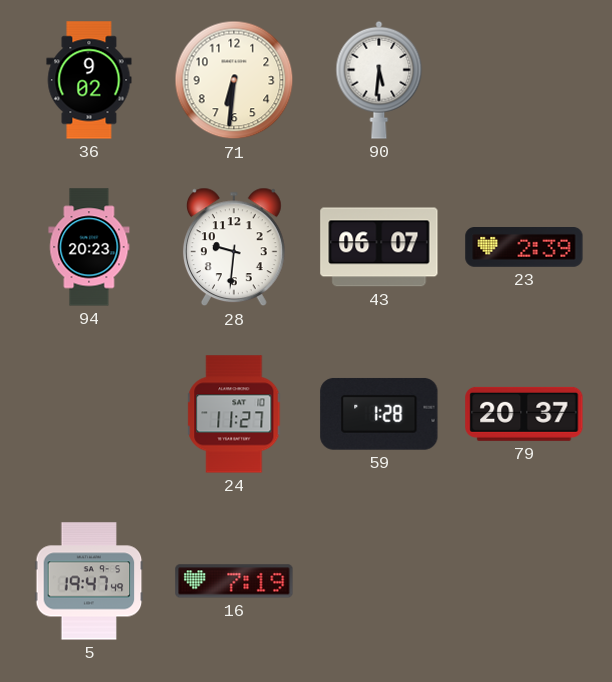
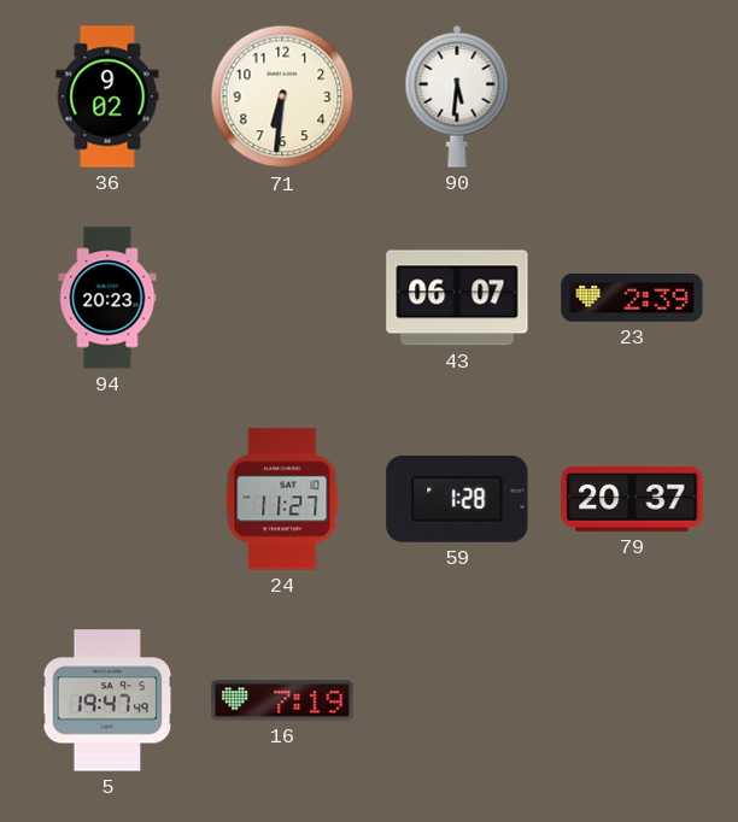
28: 9:31 -> none
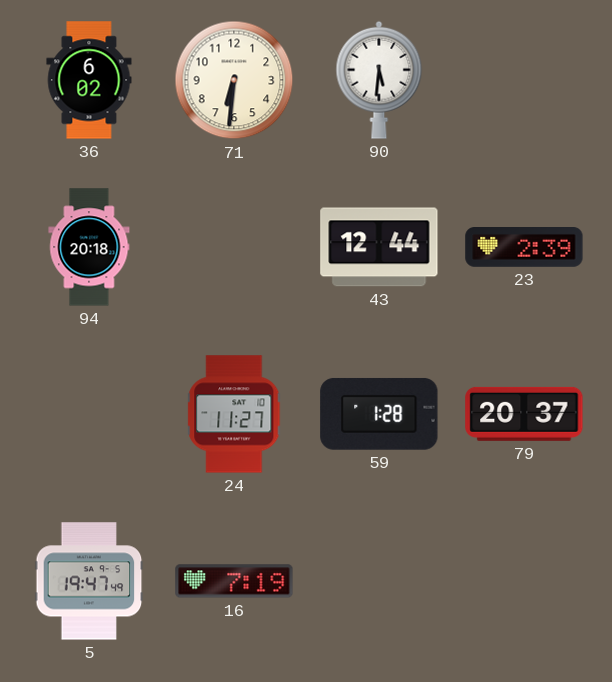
36: 9:02 -> 6:02
94: 20:23 -> 20:18
43: 06:07 -> 12:44
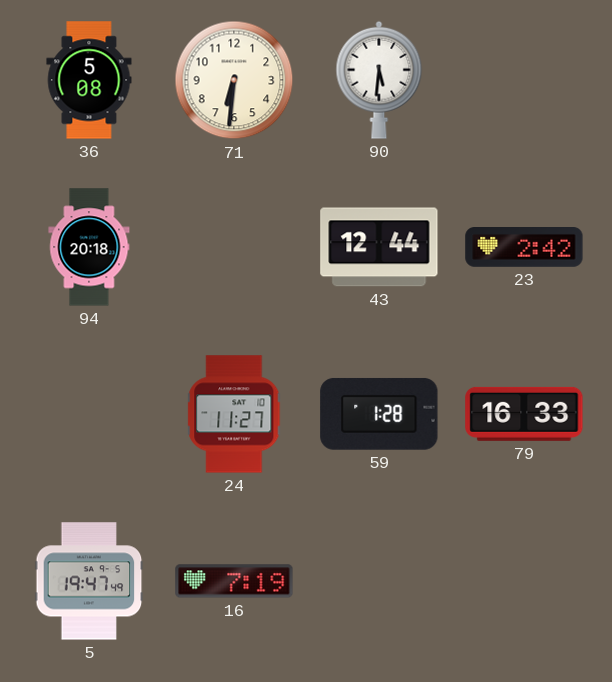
36: 6:02 -> 5:08
23: 2:39 -> 2:42
79: 20:37 -> 16:33
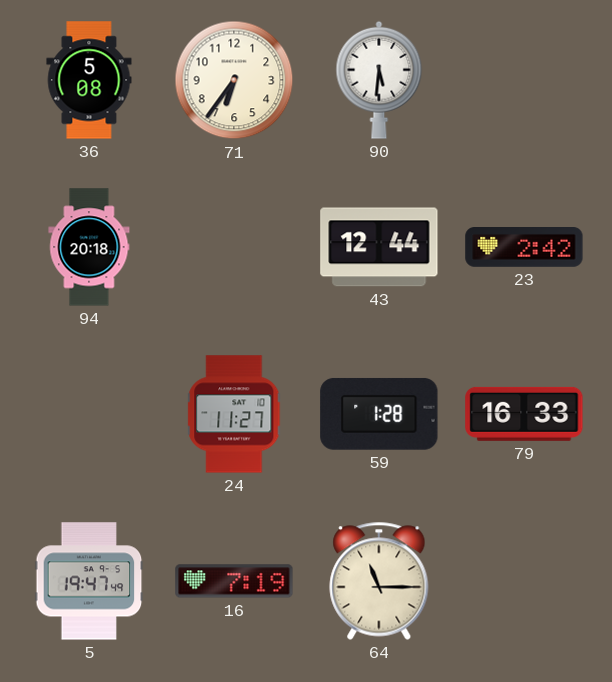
71: 6:31 -> 6:36
64: none -> 11:15
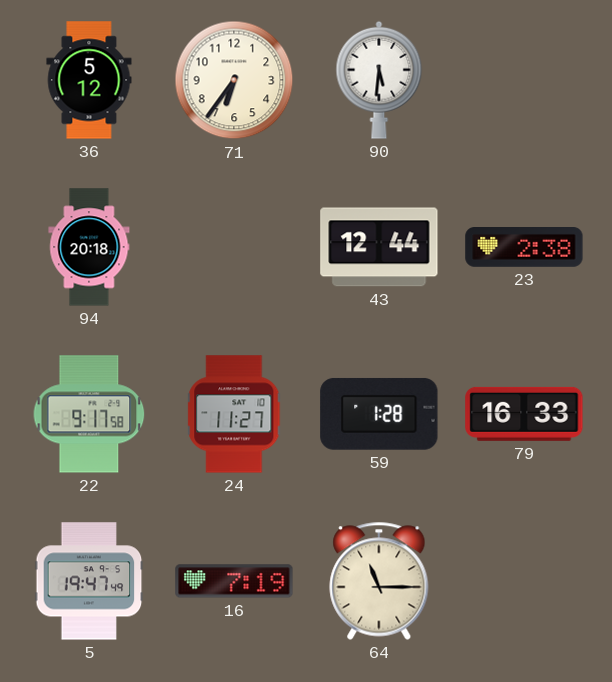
36: 5:08 -> 5:12
23: 2:42 -> 2:38
22: none -> 9:17
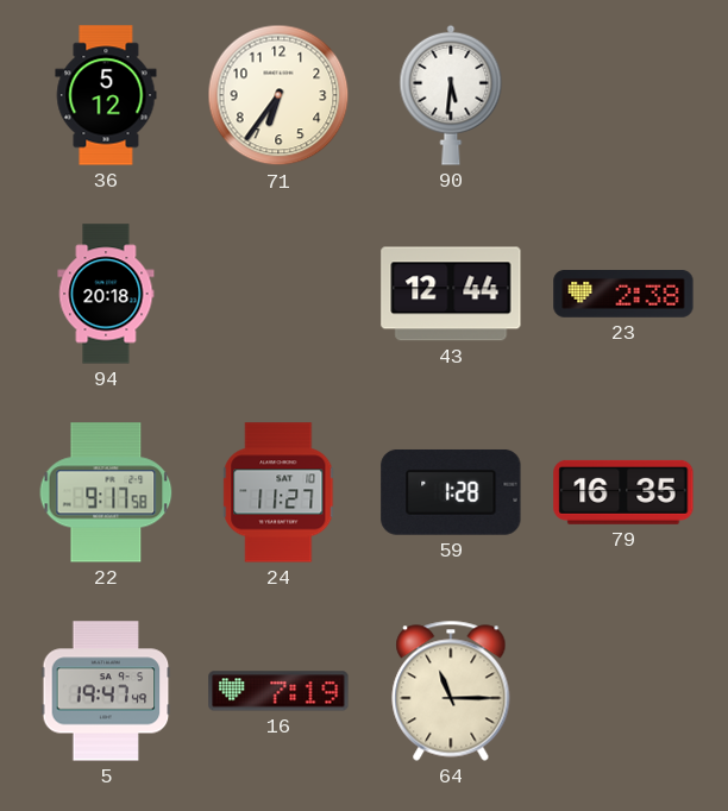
79: 16:33 -> 16:35
